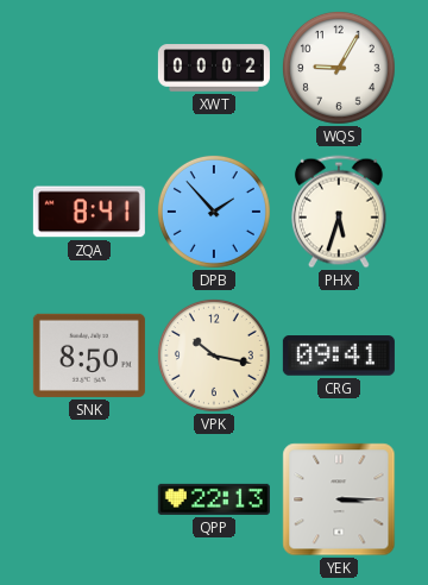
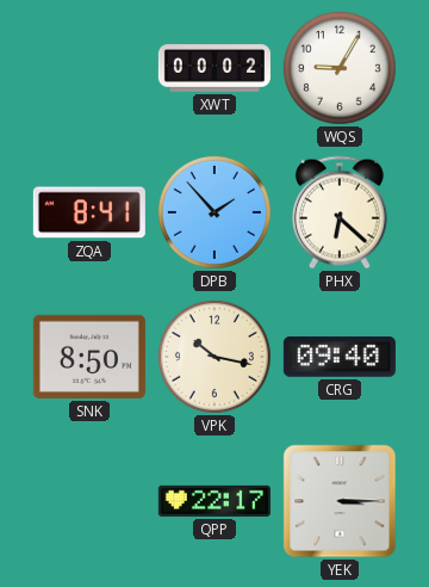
PHX: 5:33 -> 6:22
CRG: 09:41 -> 09:40
QPP: 22:13 -> 22:17
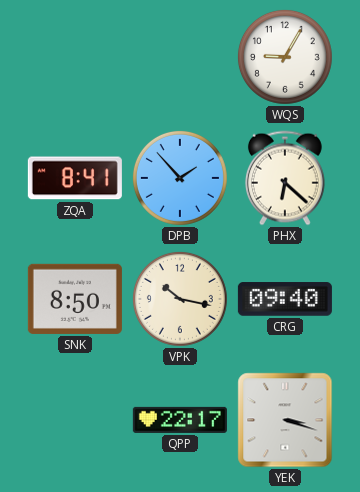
XWT: 00:02 -> none
YEK: 3:15 -> 3:18
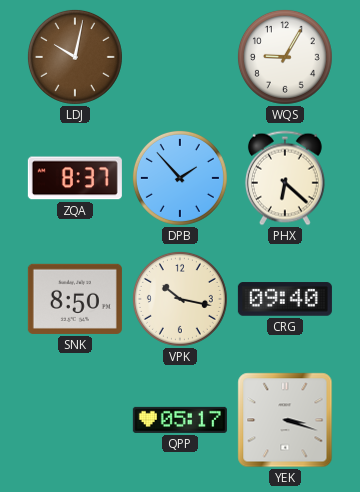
LDJ: none -> 10:02
ZQA: 8:41 -> 8:37
QPP: 22:17 -> 05:17
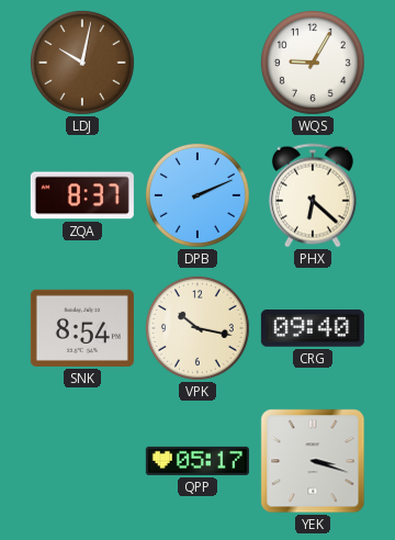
DPB: 1:53 -> 2:11
SNK: 8:50 -> 8:54
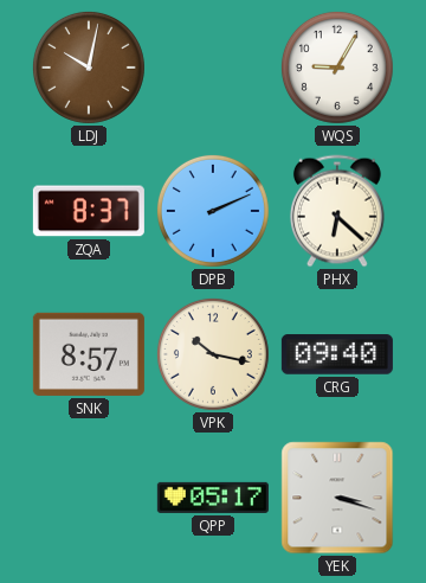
SNK: 8:54 -> 8:57
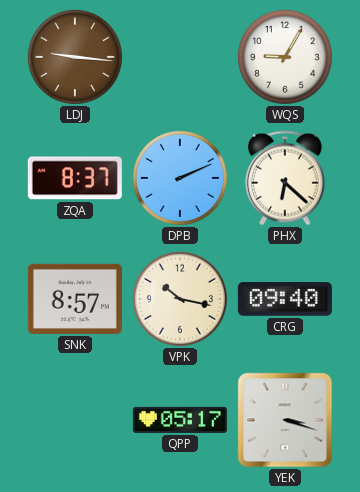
LDJ: 10:02 -> 9:16
